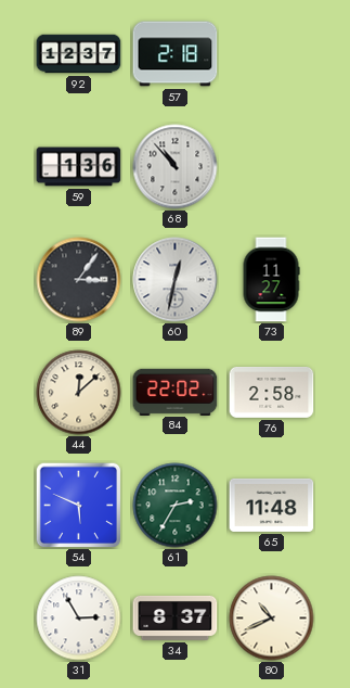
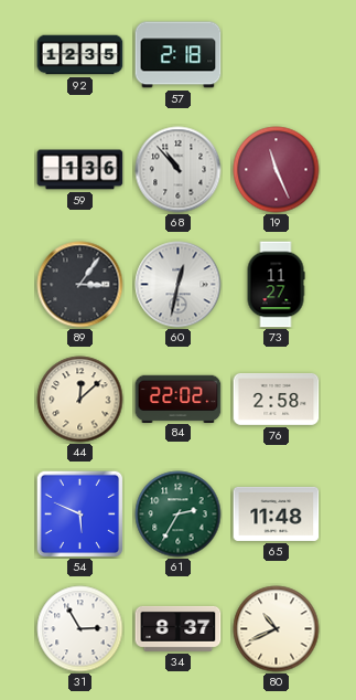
92: 12:37 -> 12:35
19: none -> 11:26
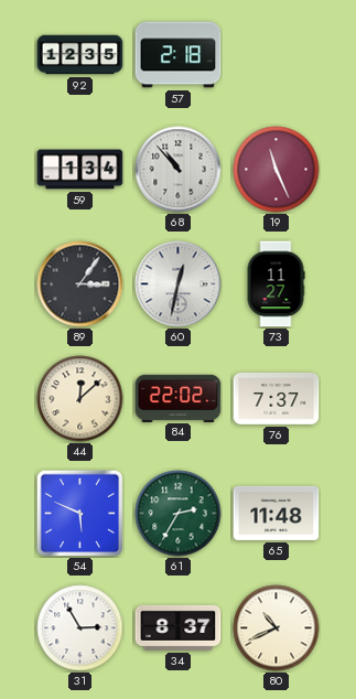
59: 1:36 -> 1:34
76: 2:58 -> 7:37
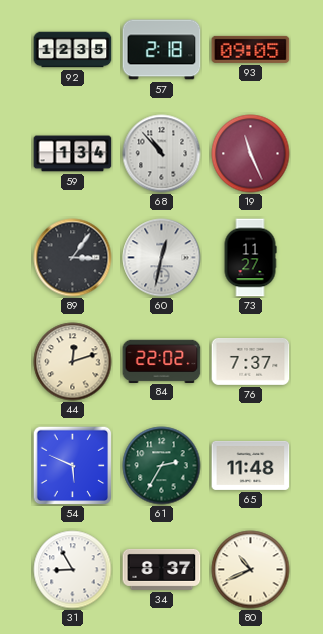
93: none -> 09:05
44: 12:08 -> 12:12
31: 2:55 -> 8:55
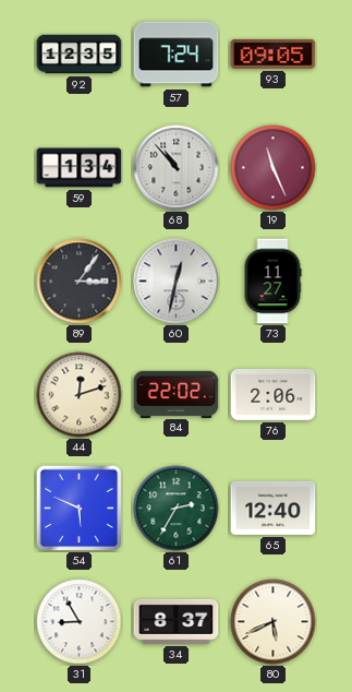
57: 2:18 -> 7:24
76: 7:37 -> 2:06
65: 11:48 -> 12:40
80: 10:41 -> 5:41
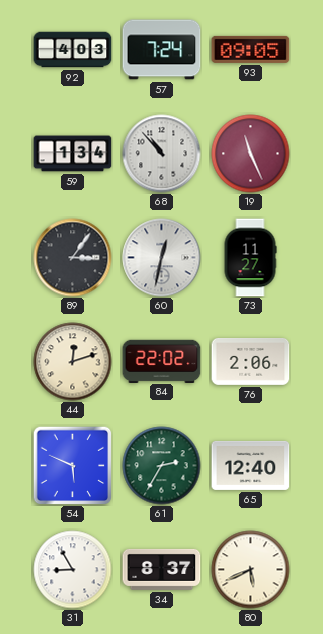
92: 12:35 -> 4:03
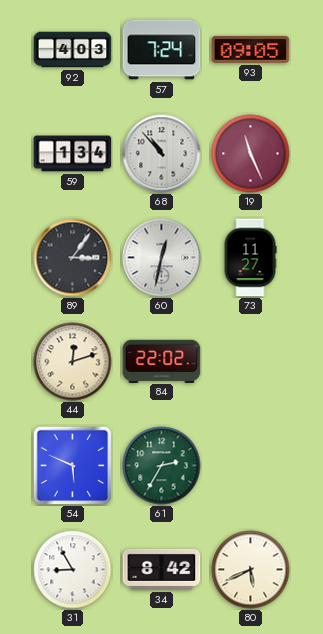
76: 2:06 -> none
65: 12:40 -> none
34: 8:37 -> 8:42
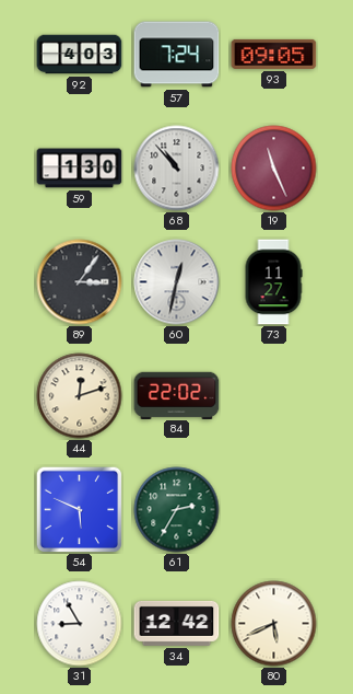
59: 1:34 -> 1:30
34: 8:42 -> 12:42
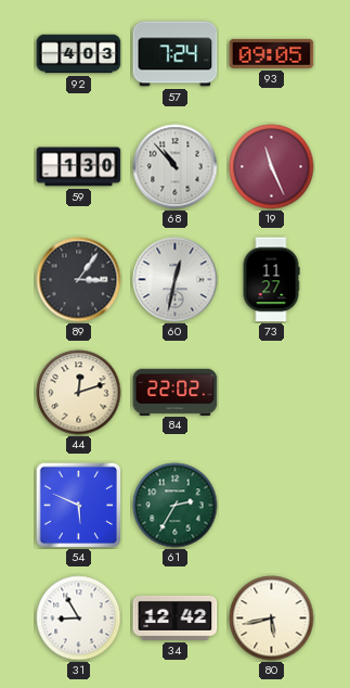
80: 5:41 -> 5:43
